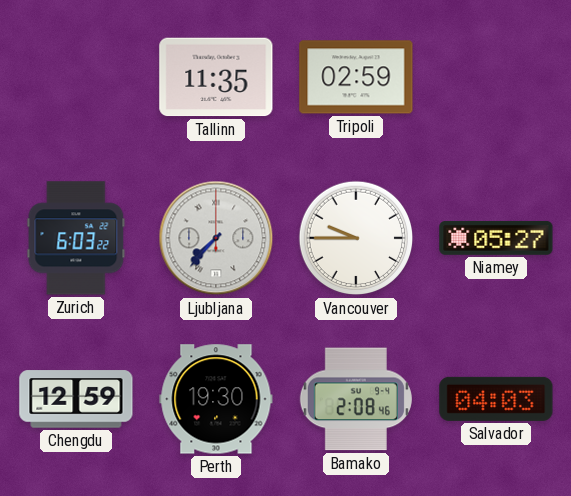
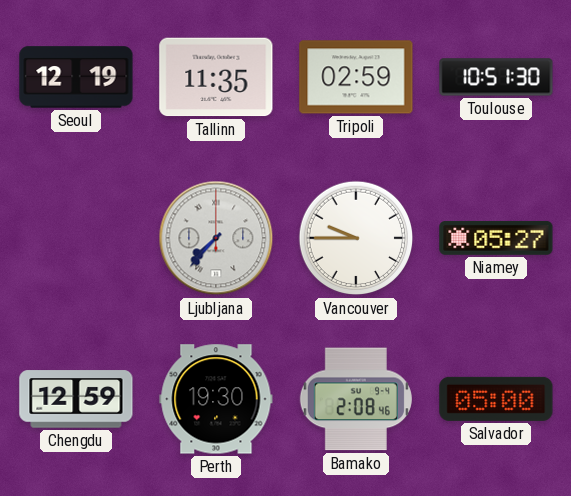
Seoul: none -> 12:19
Toulouse: none -> 10:51
Zurich: 6:03 -> none
Salvador: 04:03 -> 05:00
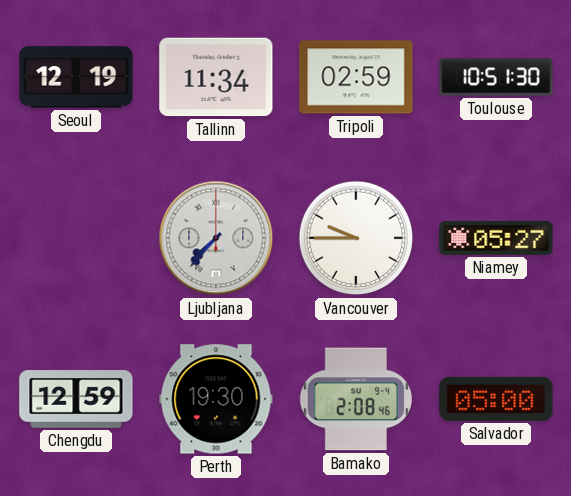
Tallinn: 11:35 -> 11:34
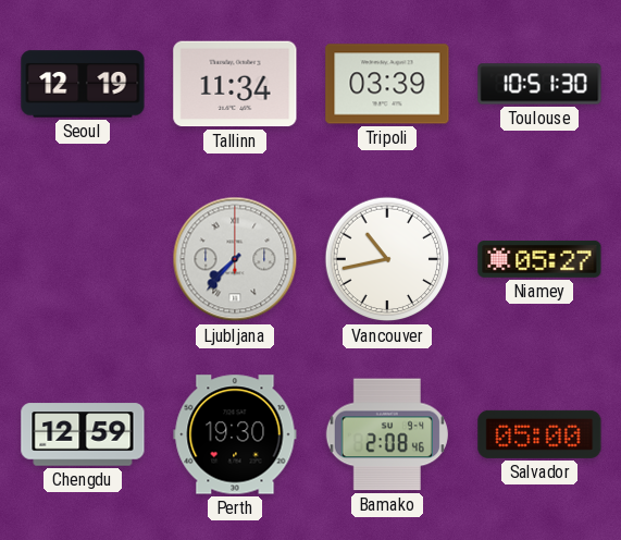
Tripoli: 02:59 -> 03:39
Vancouver: 9:45 -> 10:43
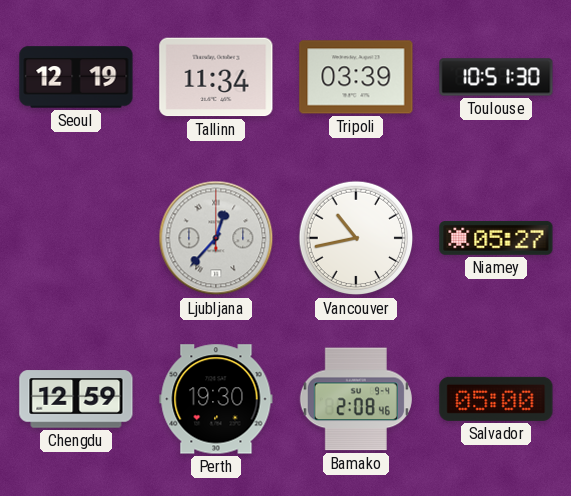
Ljubljana: 7:37 -> 12:37
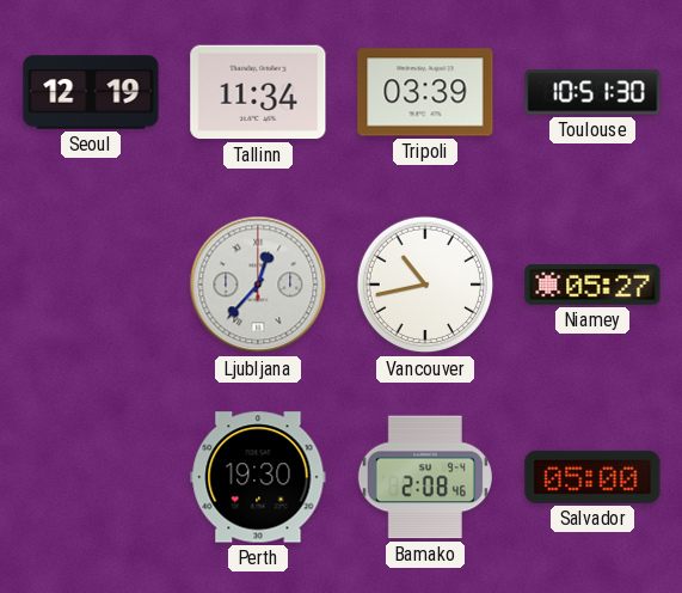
Chengdu: 12:59 -> none
